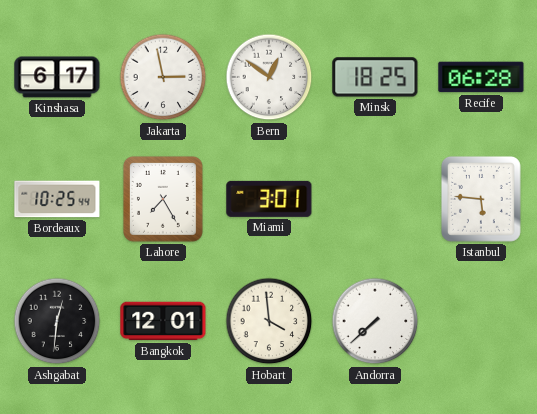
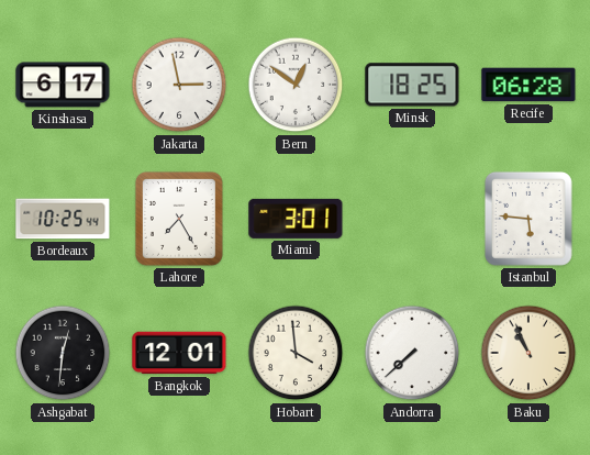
Baku: none -> 10:56
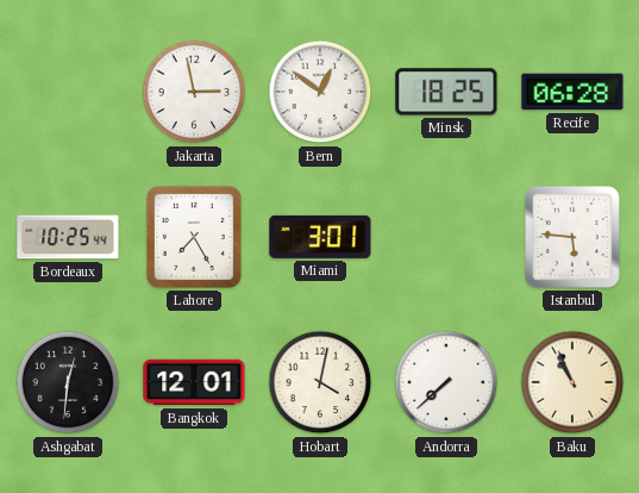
Kinshasa: 6:17 -> none
Hobart: 3:59 -> 4:02
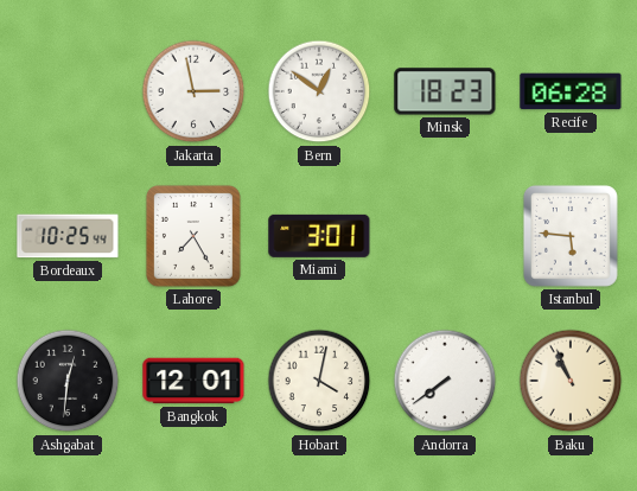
Minsk: 18:25 -> 18:23
Andorra: 7:38 -> 7:39
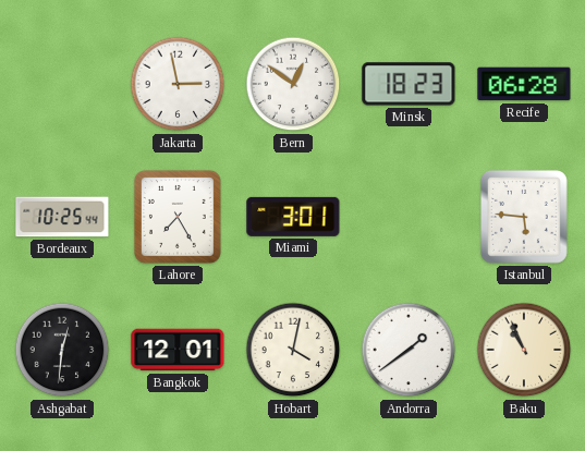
Andorra: 7:39 -> 1:39
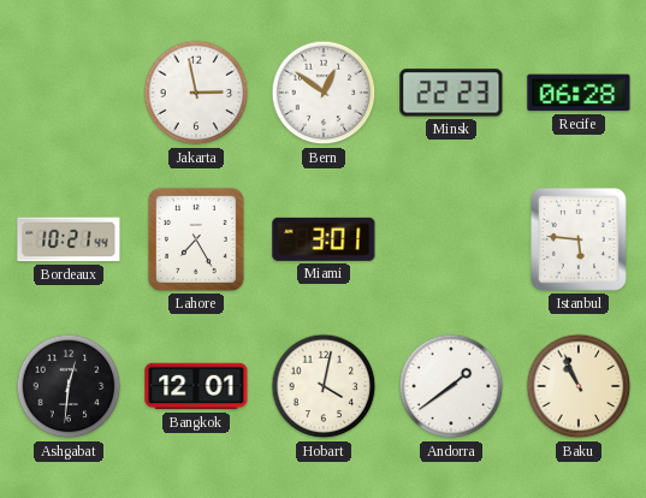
Minsk: 18:23 -> 22:23
Bordeaux: 10:25 -> 10:21
